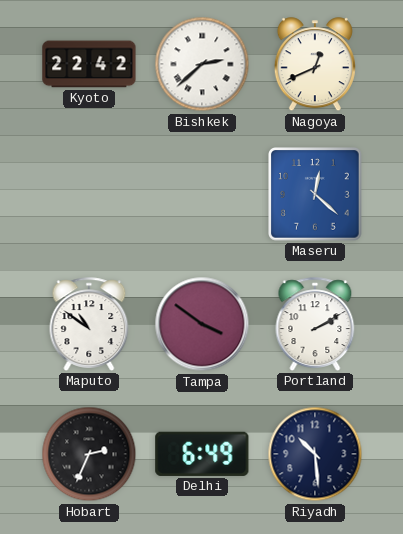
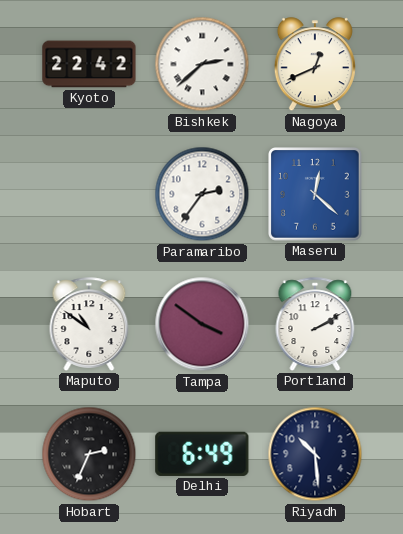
Paramaribo: none -> 2:36
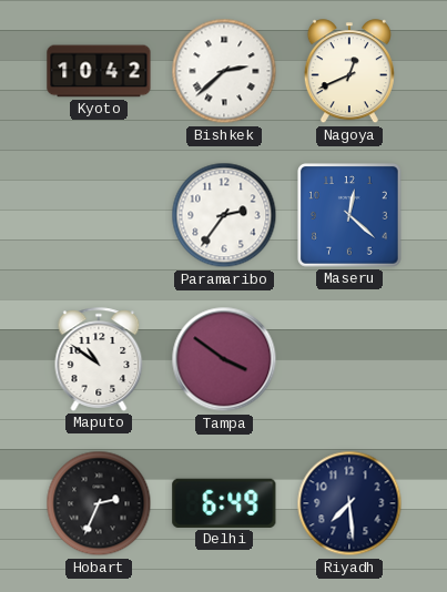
Kyoto: 22:42 -> 10:42
Portland: 2:10 -> none
Riyadh: 10:29 -> 7:29
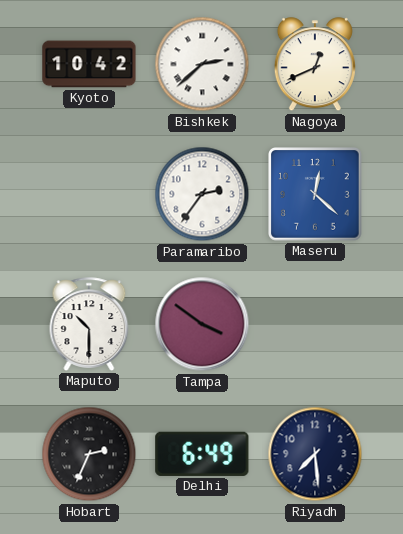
Maputo: 10:51 -> 10:30
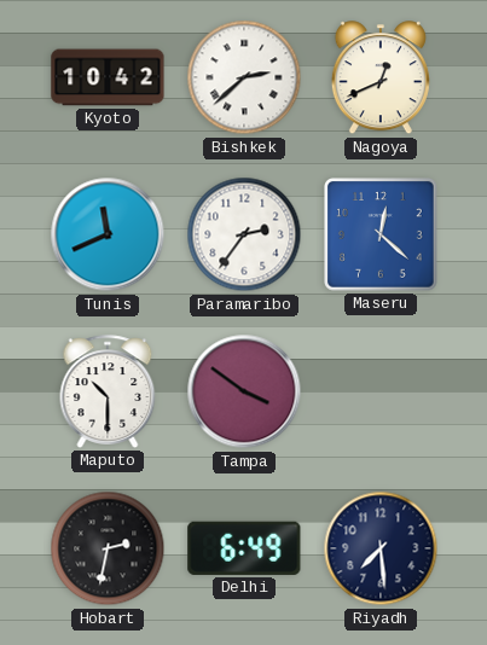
Tunis: none -> 11:41
Hobart: 2:34 -> 2:32
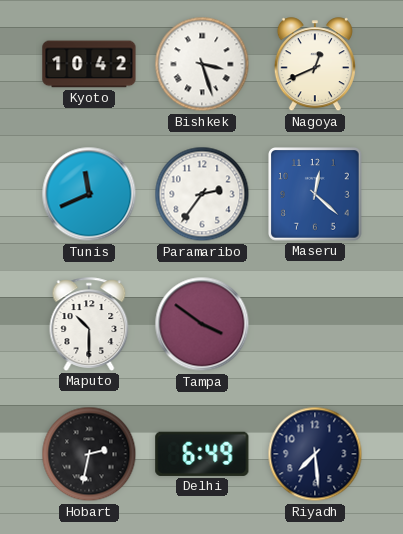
Bishkek: 2:38 -> 3:27
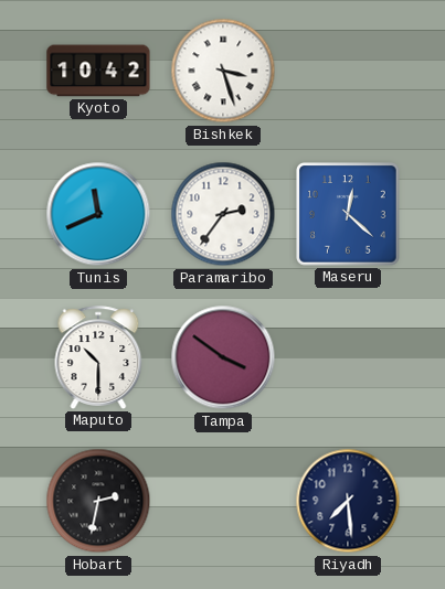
Nagoya: 12:41 -> none
Delhi: 6:49 -> none
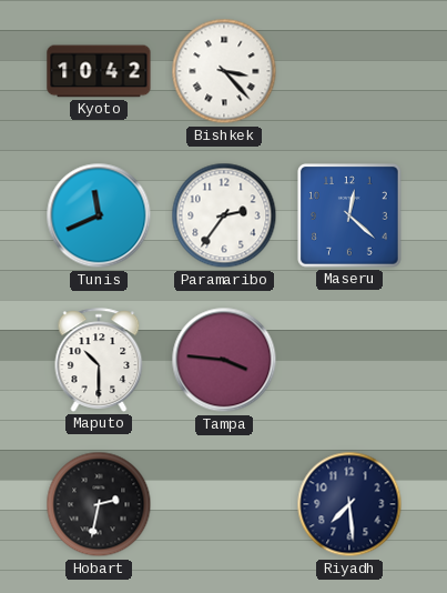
Bishkek: 3:27 -> 3:23
Tampa: 3:51 -> 3:46
